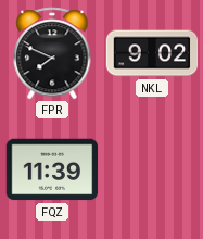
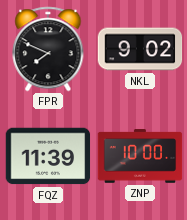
ZNP: none -> 10:00
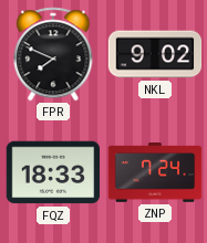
FQZ: 11:39 -> 18:33
ZNP: 10:00 -> 7:24
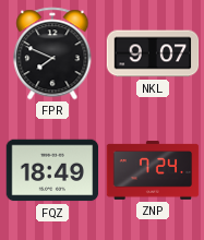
NKL: 9:02 -> 9:07
FQZ: 18:33 -> 18:49
